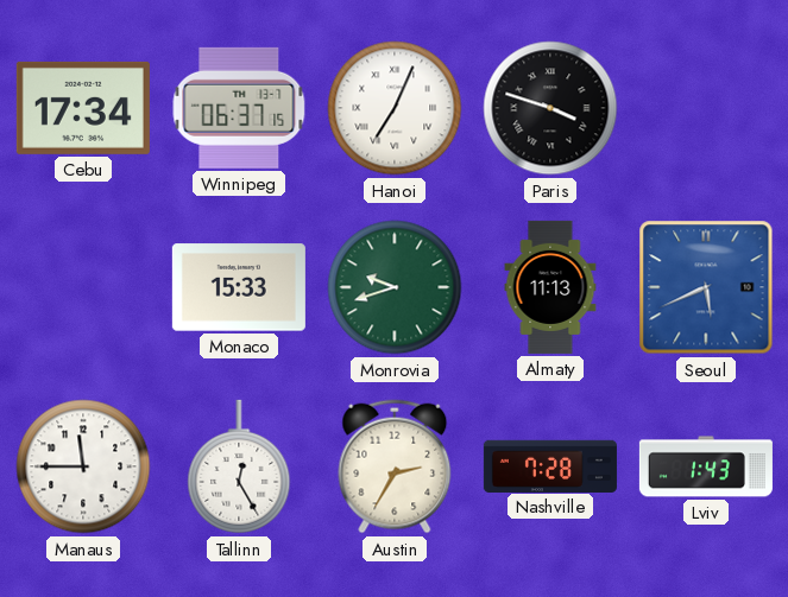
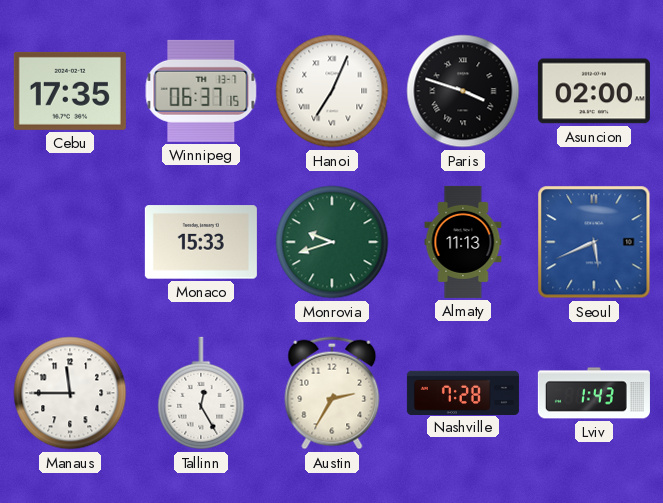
Cebu: 17:34 -> 17:35
Asuncion: none -> 02:00
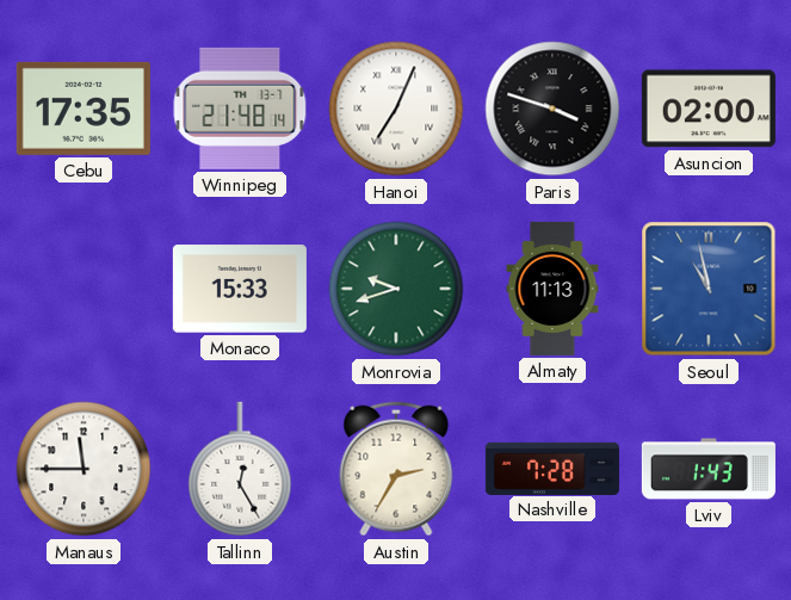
Winnipeg: 06:37 -> 21:48
Seoul: 5:41 -> 10:58
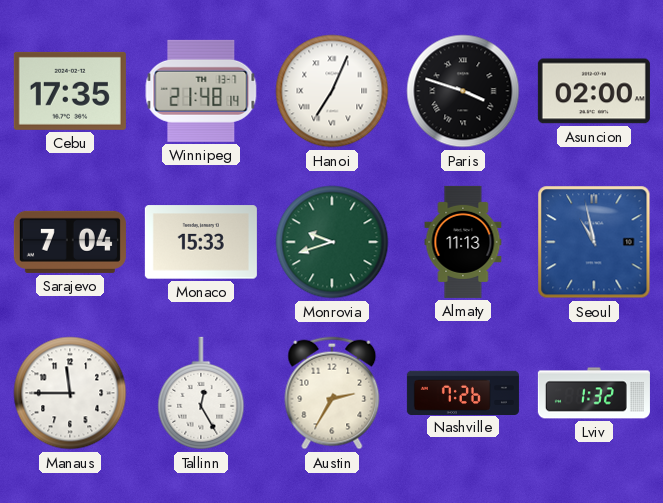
Sarajevo: none -> 7:04
Nashville: 7:28 -> 7:26
Lviv: 1:43 -> 1:32
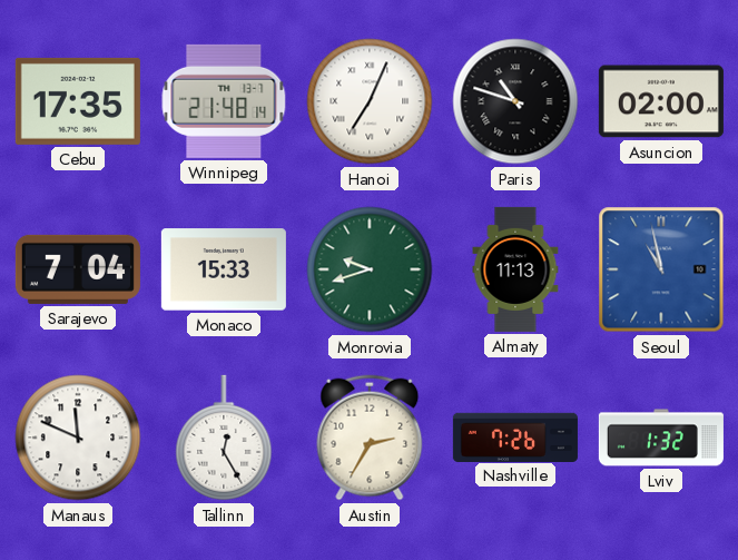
Paris: 3:48 -> 10:48
Manaus: 11:45 -> 11:49
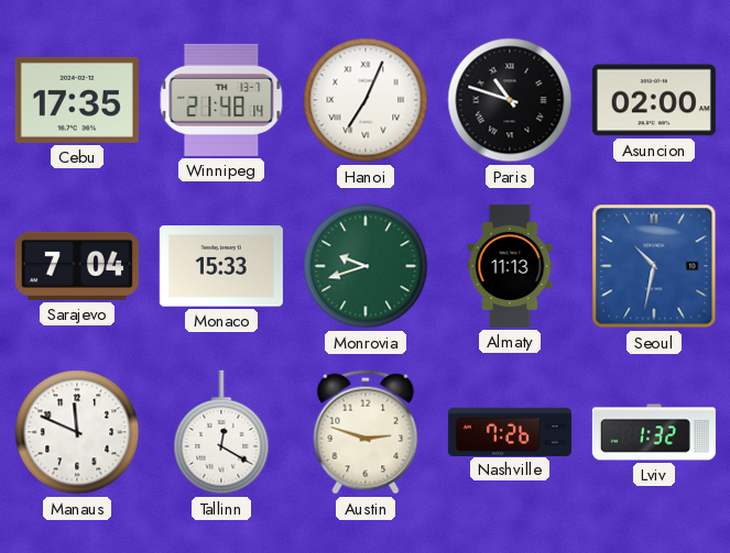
Seoul: 10:58 -> 10:32
Tallinn: 12:25 -> 12:20
Austin: 2:35 -> 2:48
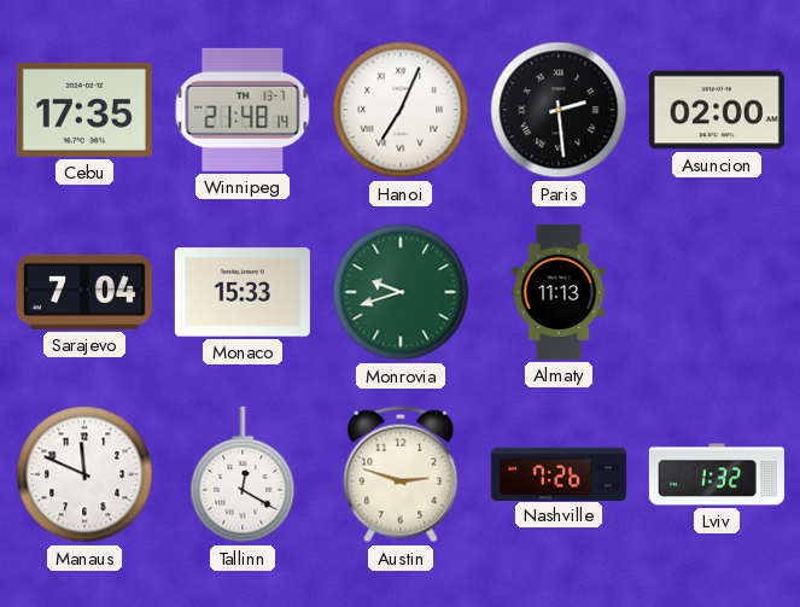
Paris: 10:48 -> 2:29
Seoul: 10:32 -> none
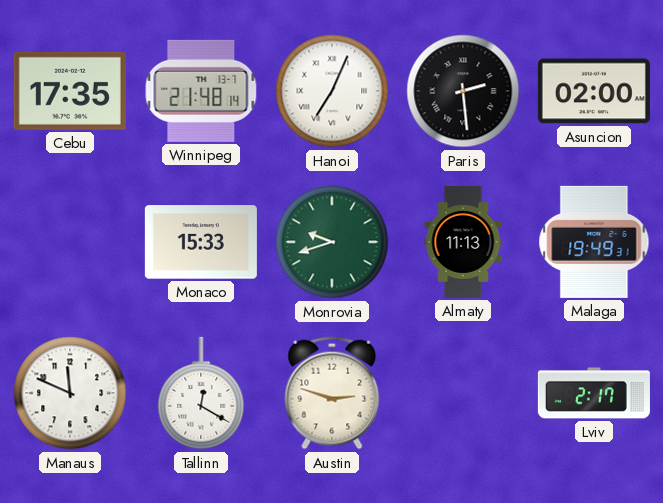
Sarajevo: 7:04 -> none
Malaga: none -> 19:49
Nashville: 7:26 -> none
Lviv: 1:32 -> 2:17
